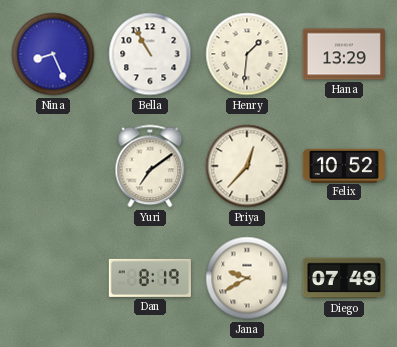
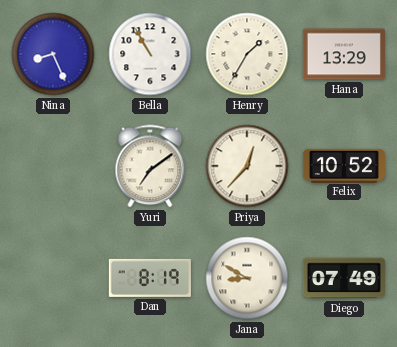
Henry: 1:31 -> 1:35
Jana: 9:40 -> 8:50
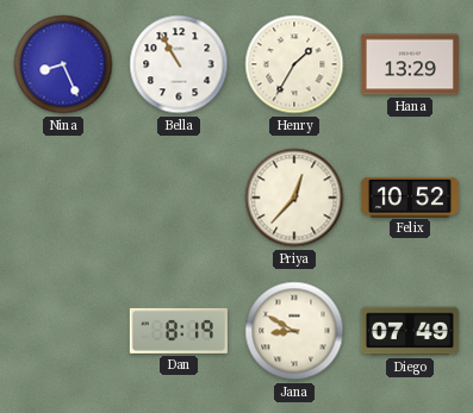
Yuri: 7:09 -> none
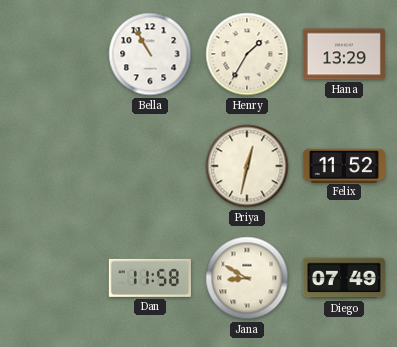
Nina: 8:26 -> none
Priya: 12:37 -> 12:32
Felix: 10:52 -> 11:52
Dan: 8:19 -> 11:58
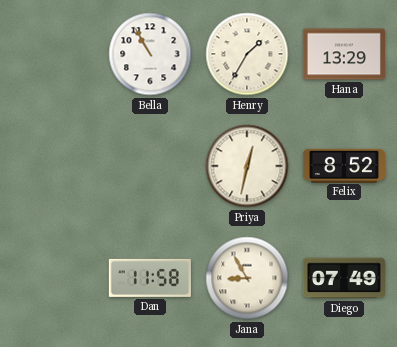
Felix: 11:52 -> 8:52
Jana: 8:50 -> 8:55
